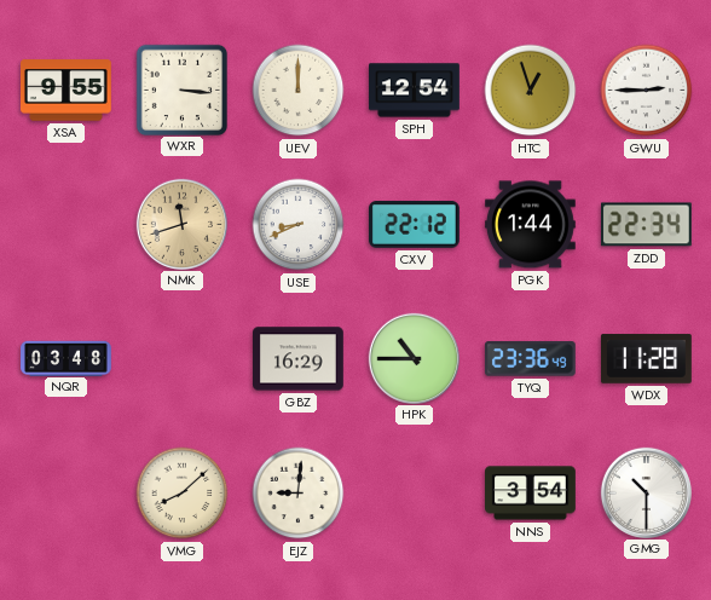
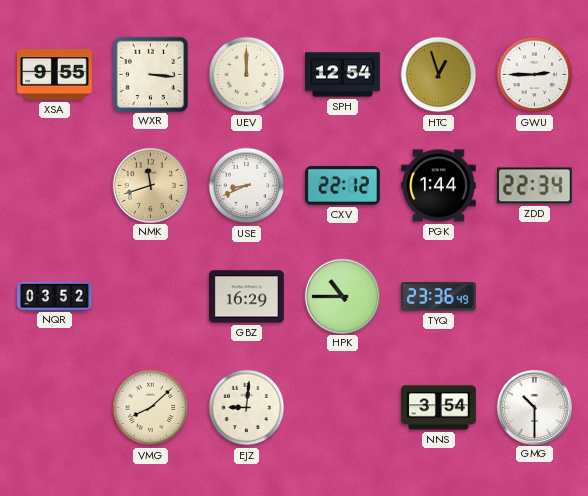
NQR: 03:48 -> 03:52
WDX: 11:28 -> none
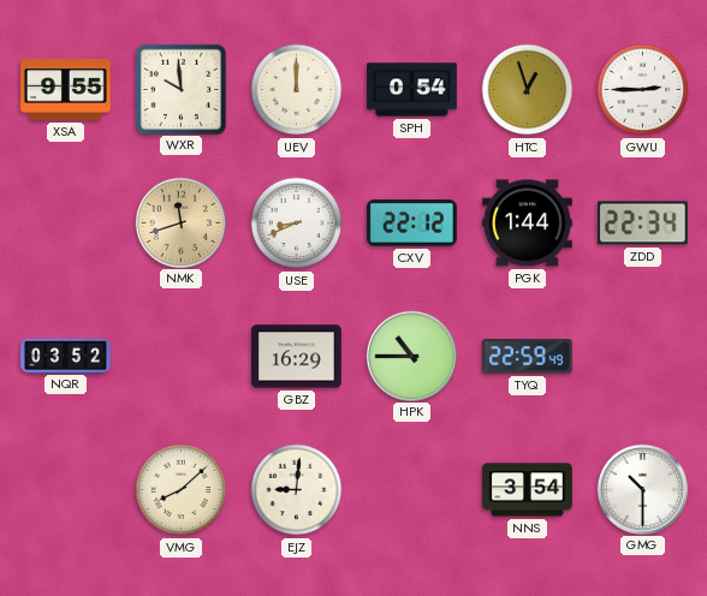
WXR: 3:16 -> 9:59
SPH: 12:54 -> 0:54
TYQ: 23:36 -> 22:59
